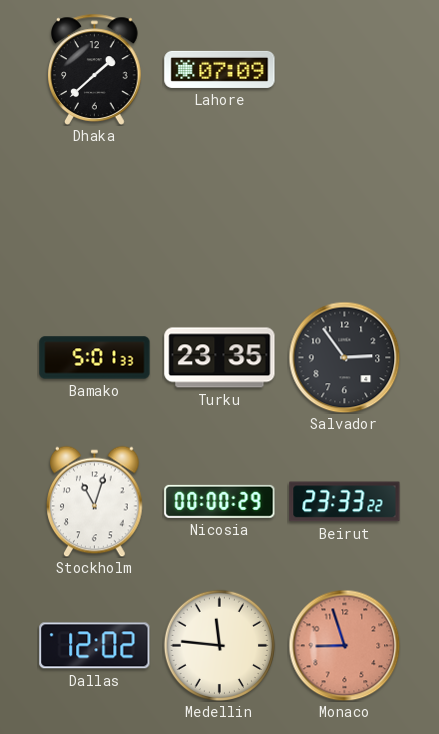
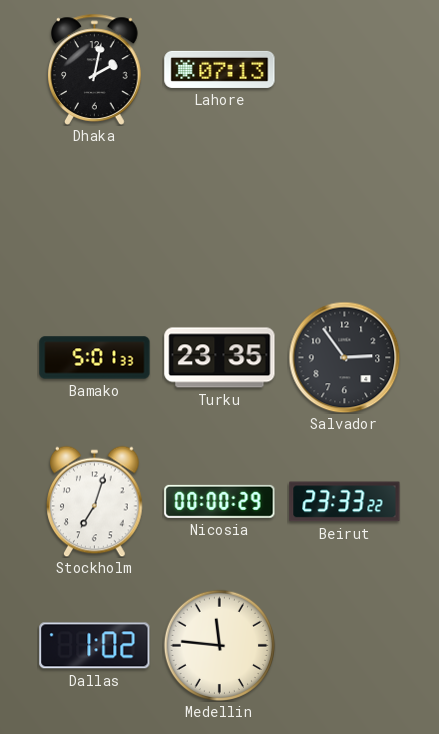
Dhaka: 1:38 -> 2:02
Lahore: 07:09 -> 07:13
Stockholm: 11:03 -> 7:03
Dallas: 12:02 -> 1:02
Monaco: 8:57 -> none
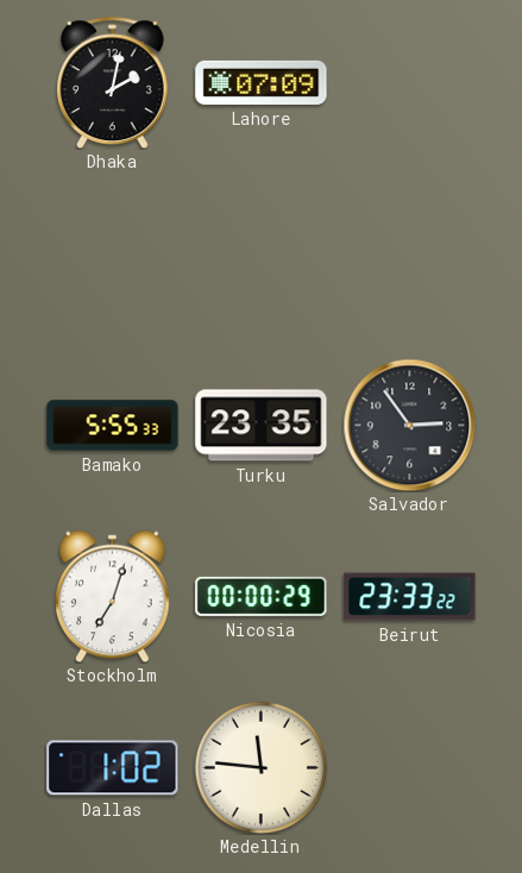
Lahore: 07:13 -> 07:09
Bamako: 5:01 -> 5:55
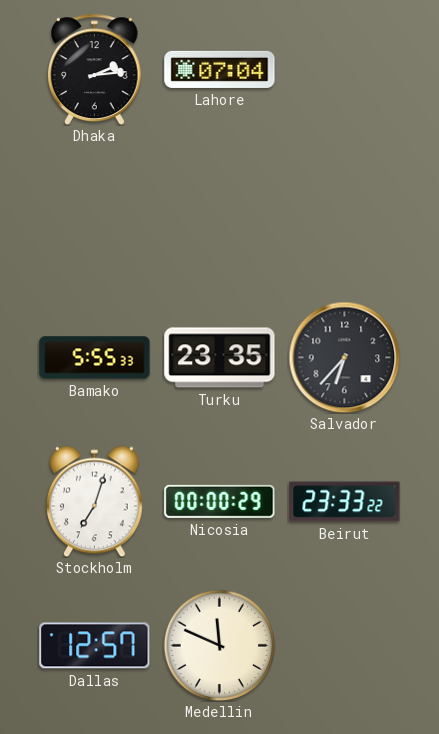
Dhaka: 2:02 -> 2:14
Lahore: 07:09 -> 07:04
Salvador: 2:54 -> 6:37
Dallas: 1:02 -> 12:57
Medellin: 11:46 -> 11:49
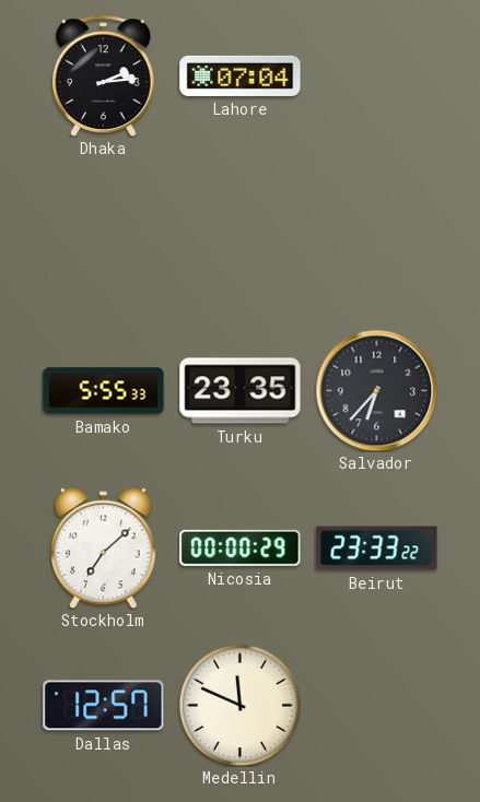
Stockholm: 7:03 -> 7:08
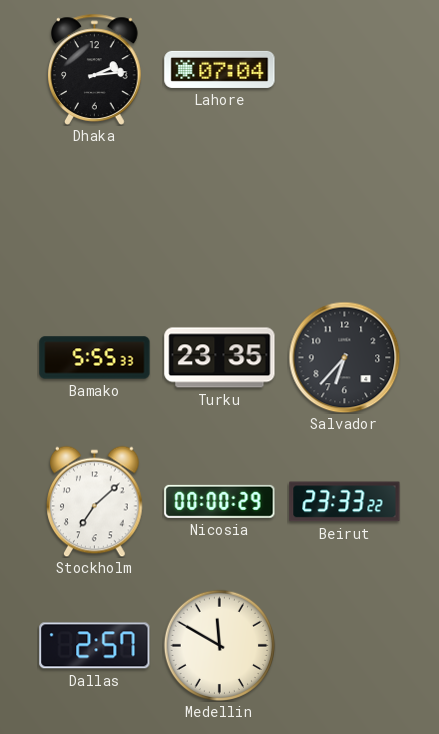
Dallas: 12:57 -> 2:57
Medellin: 11:49 -> 11:50
